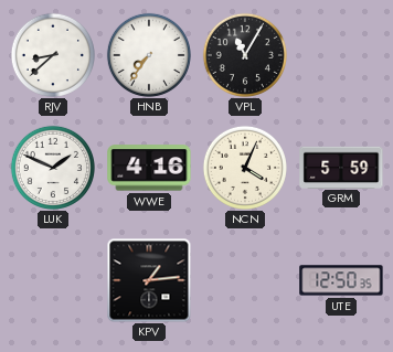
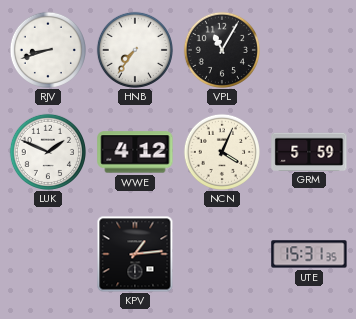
RJV: 8:38 -> 8:42
WWE: 4:16 -> 4:12
UTE: 12:50 -> 15:31
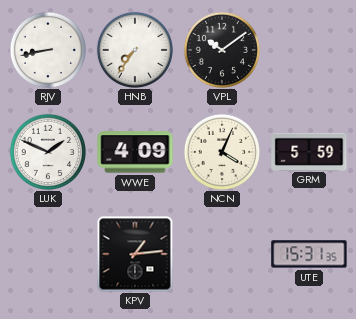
RJV: 8:42 -> 8:43
VPL: 11:05 -> 10:09
WWE: 4:12 -> 4:09
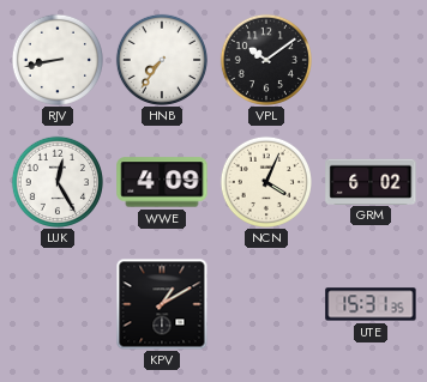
LUK: 1:49 -> 12:25
GRM: 5:59 -> 6:02
KPV: 1:14 -> 1:10
